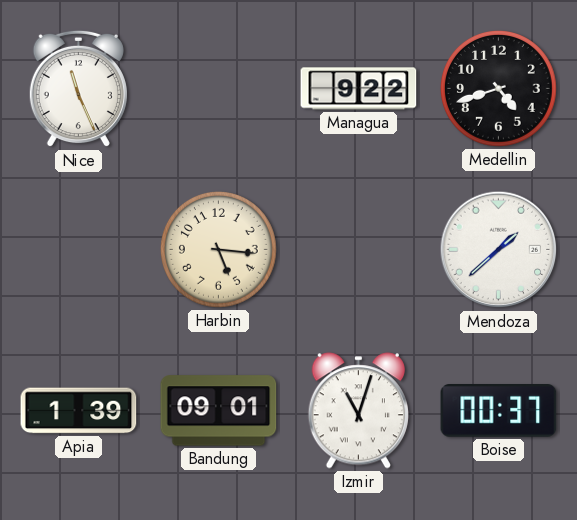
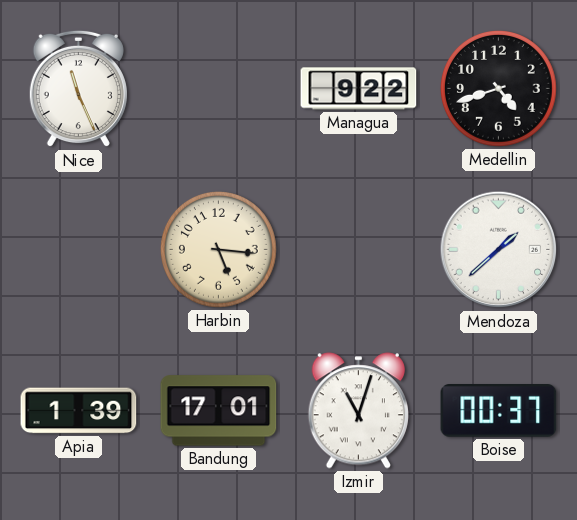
Bandung: 09:01 -> 17:01
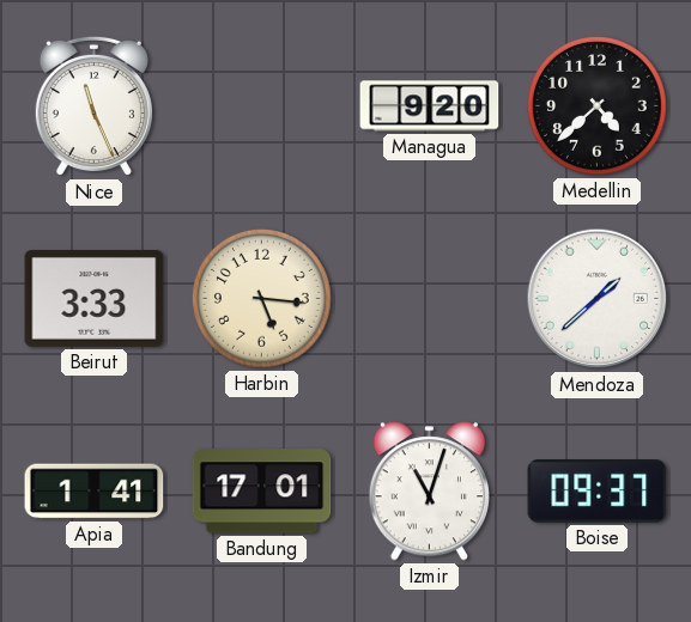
Managua: 9:22 -> 9:20
Medellin: 4:42 -> 4:38
Beirut: none -> 3:33
Apia: 1:39 -> 1:41
Boise: 00:37 -> 09:37
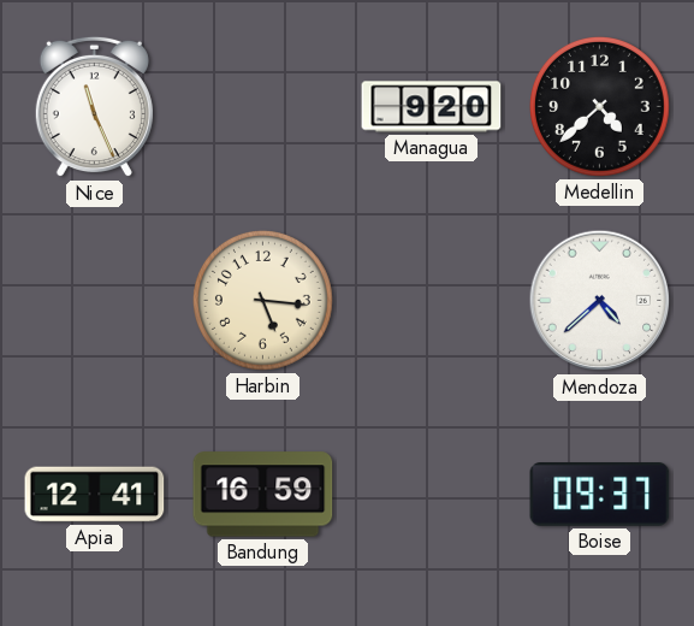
Beirut: 3:33 -> none
Mendoza: 1:38 -> 4:38
Apia: 1:41 -> 12:41
Bandung: 17:01 -> 16:59
Izmir: 11:03 -> none
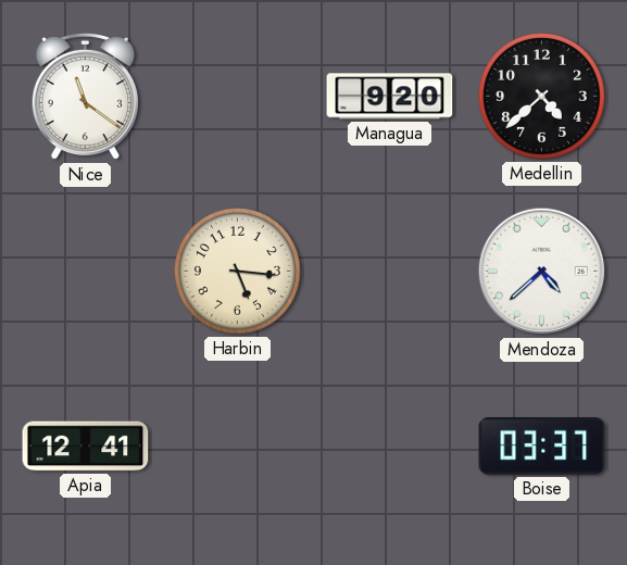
Nice: 11:26 -> 11:21
Bandung: 16:59 -> none
Boise: 09:37 -> 03:37
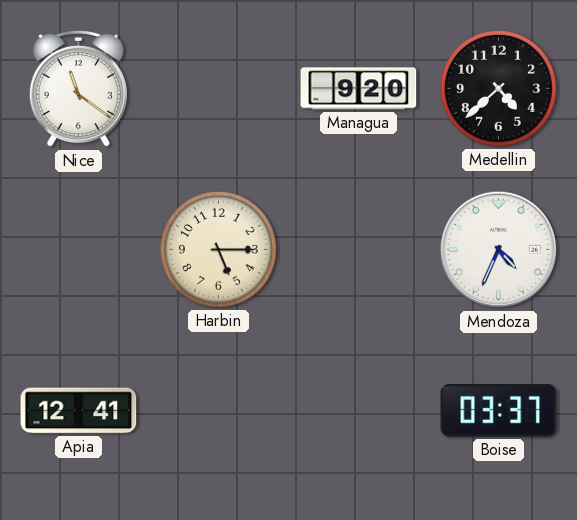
Harbin: 5:16 -> 5:15
Mendoza: 4:38 -> 4:34
